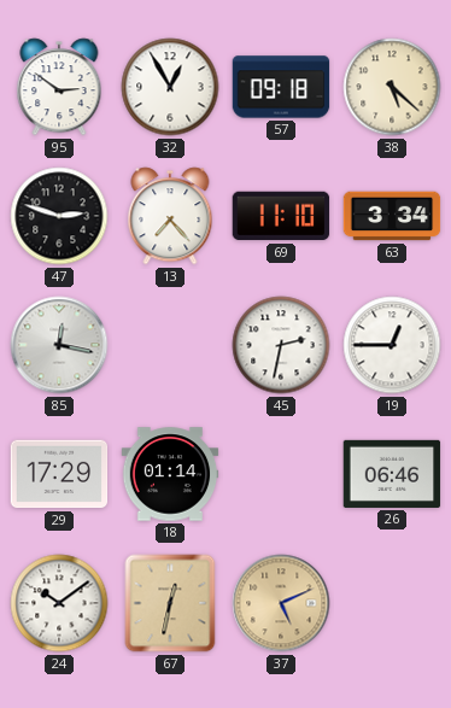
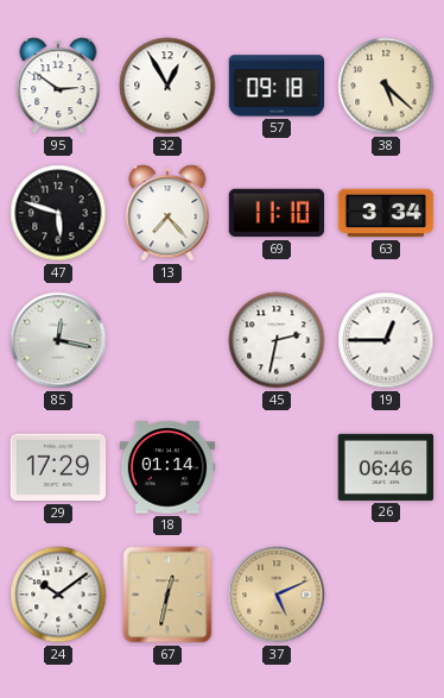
47: 2:48 -> 5:48
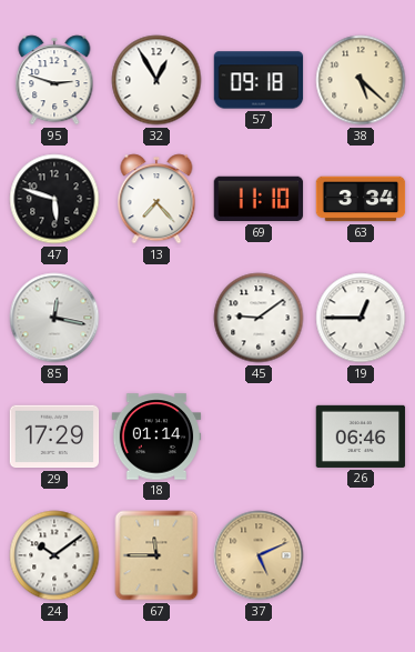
95: 2:51 -> 2:48
45: 2:32 -> 9:09
67: 12:32 -> 11:45
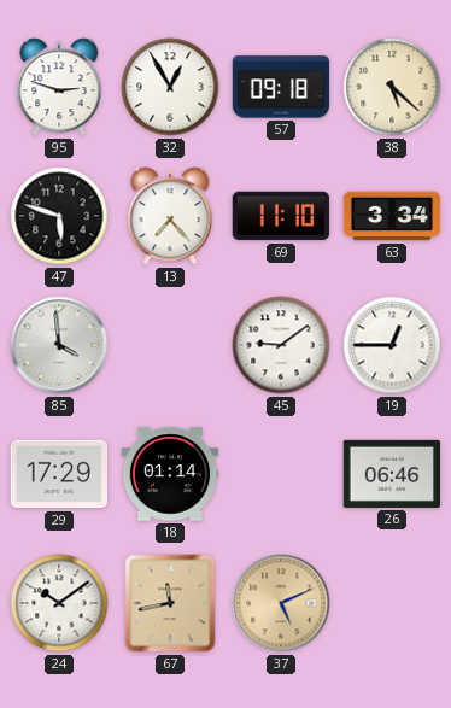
85: 12:17 -> 3:59
67: 11:45 -> 11:43
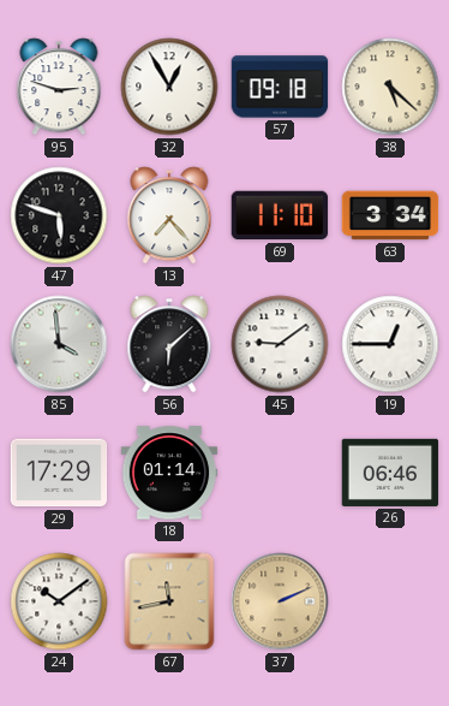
56: none -> 6:08
37: 5:11 -> 2:11
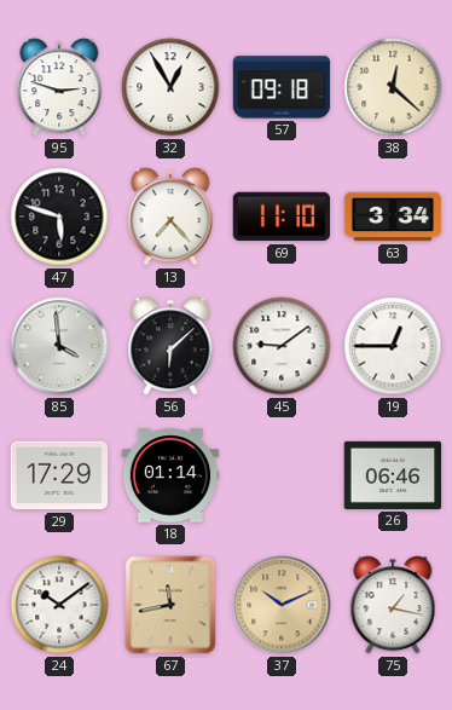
38: 5:22 -> 12:22
37: 2:11 -> 10:11
75: none -> 1:17
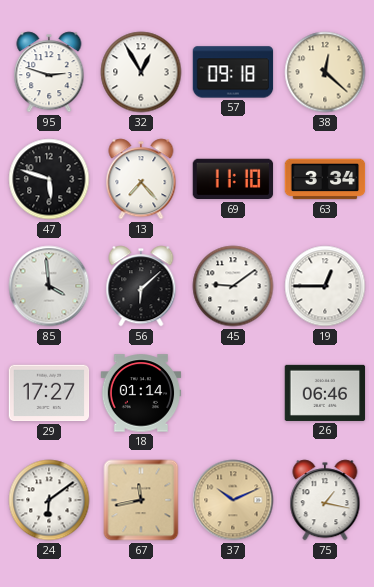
29: 17:29 -> 17:27
24: 10:09 -> 6:09
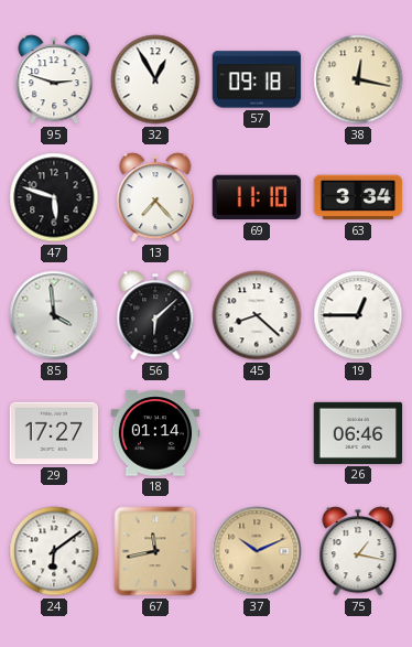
38: 12:22 -> 12:17
45: 9:09 -> 8:22
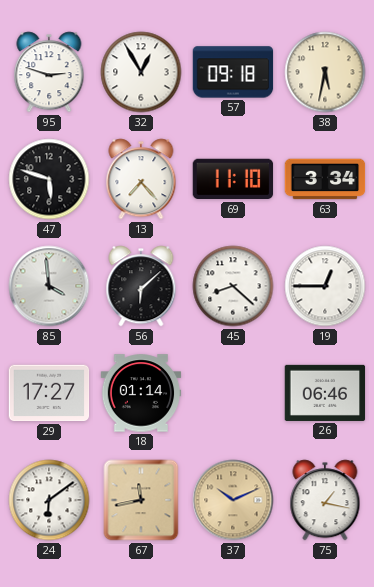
38: 12:17 -> 5:32
